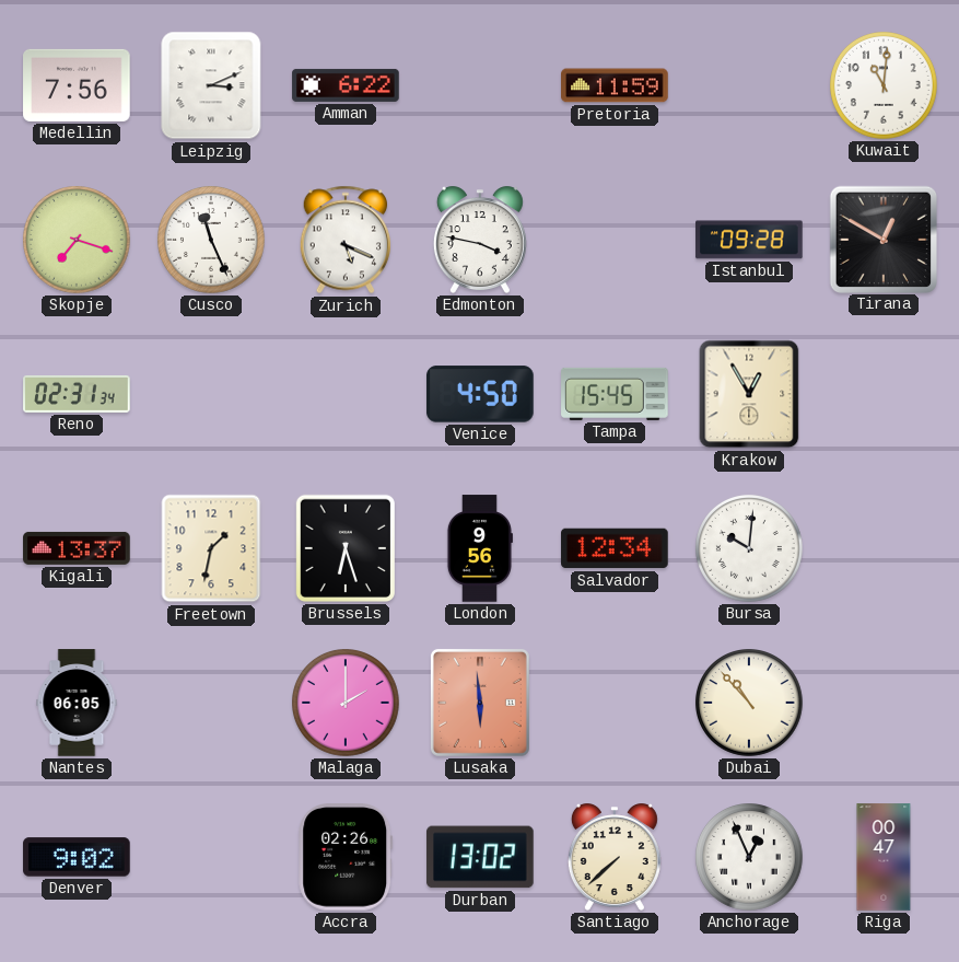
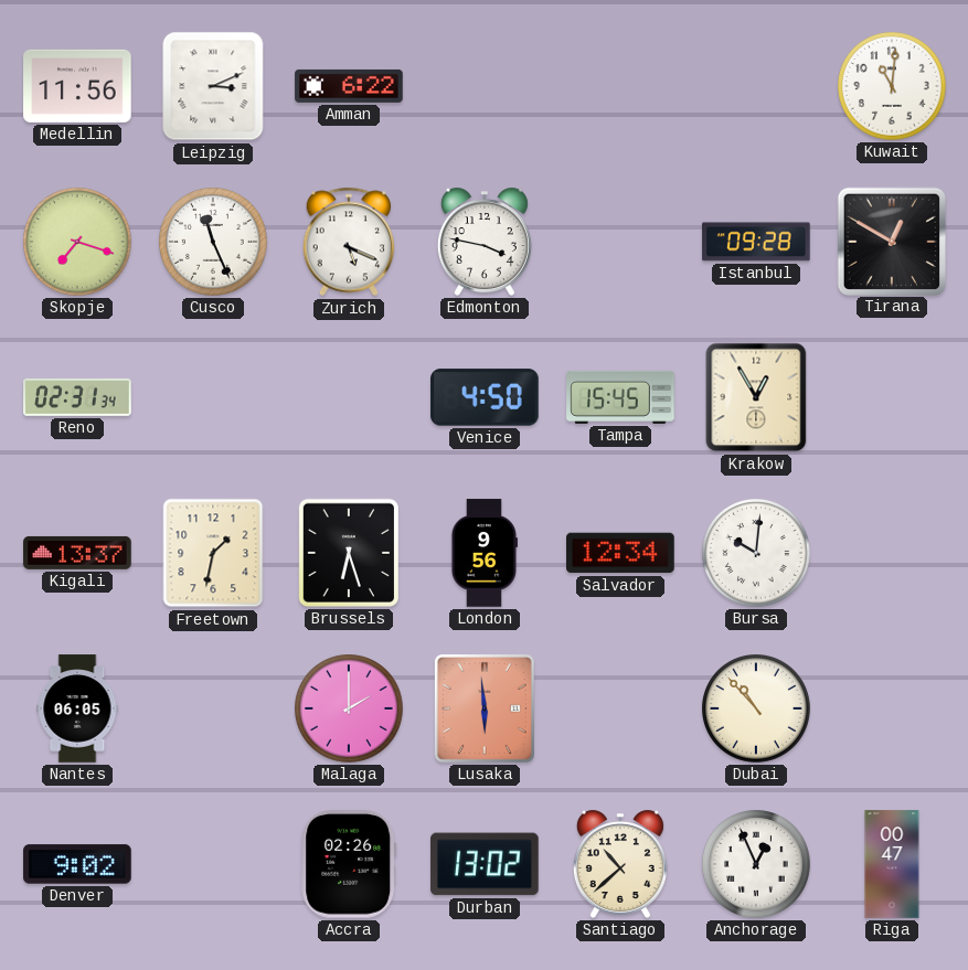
Medellin: 7:56 -> 11:56
Pretoria: 11:59 -> none
Santiago: 7:38 -> 10:38
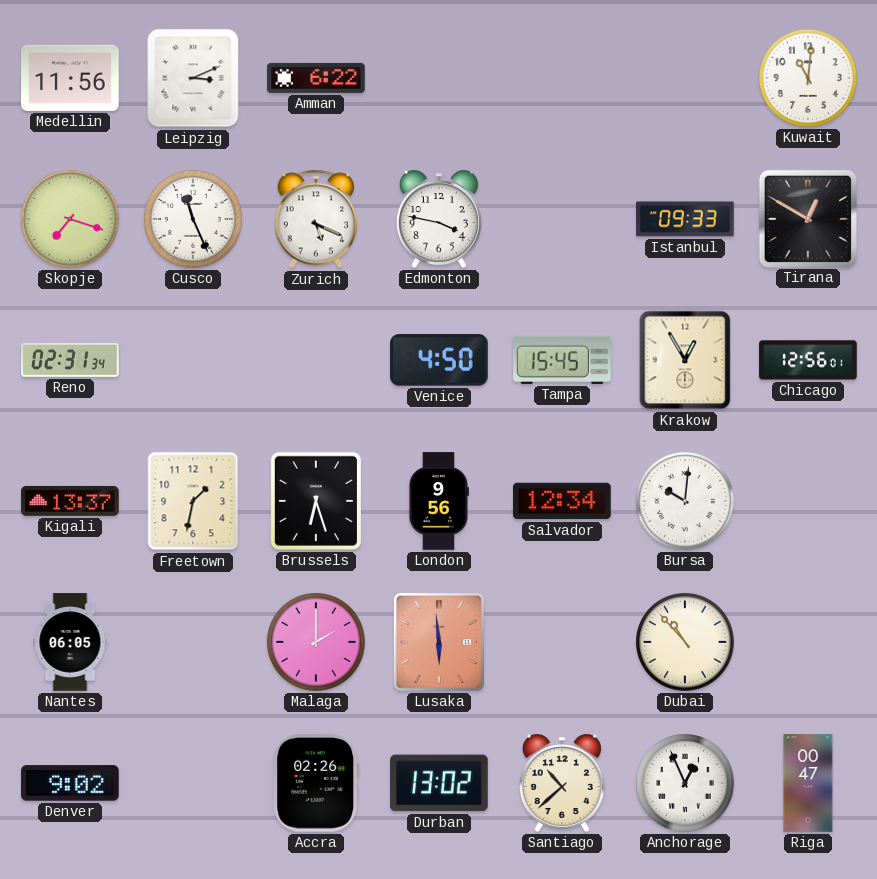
Istanbul: 09:28 -> 09:33
Chicago: none -> 12:56
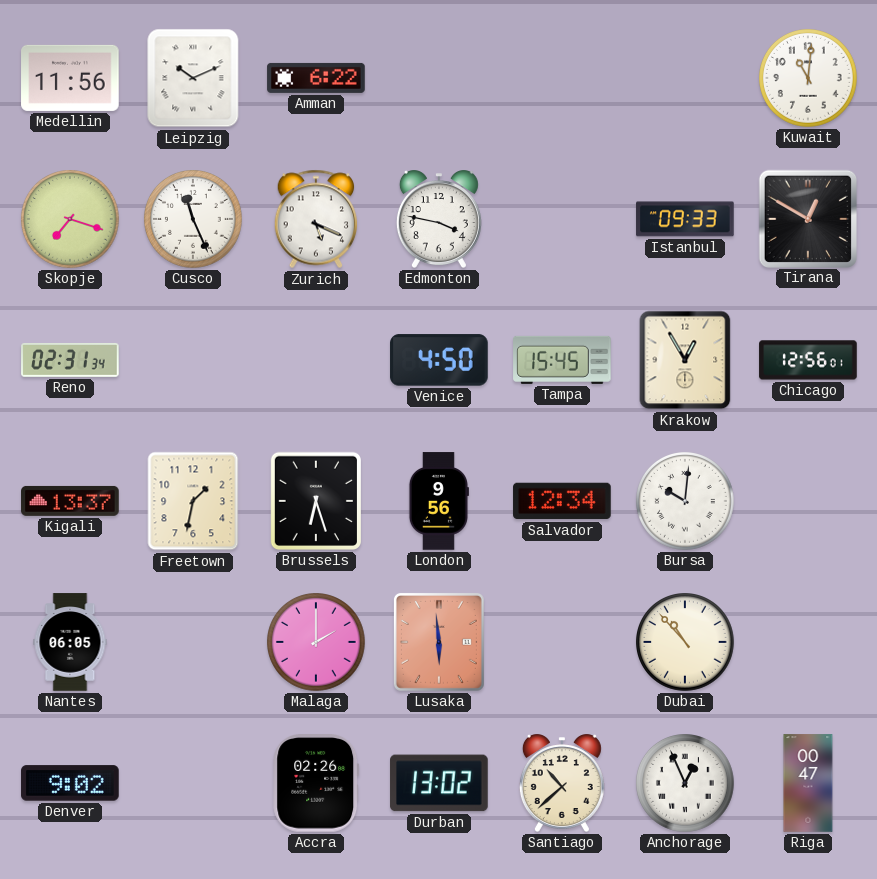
Leipzig: 3:11 -> 10:11
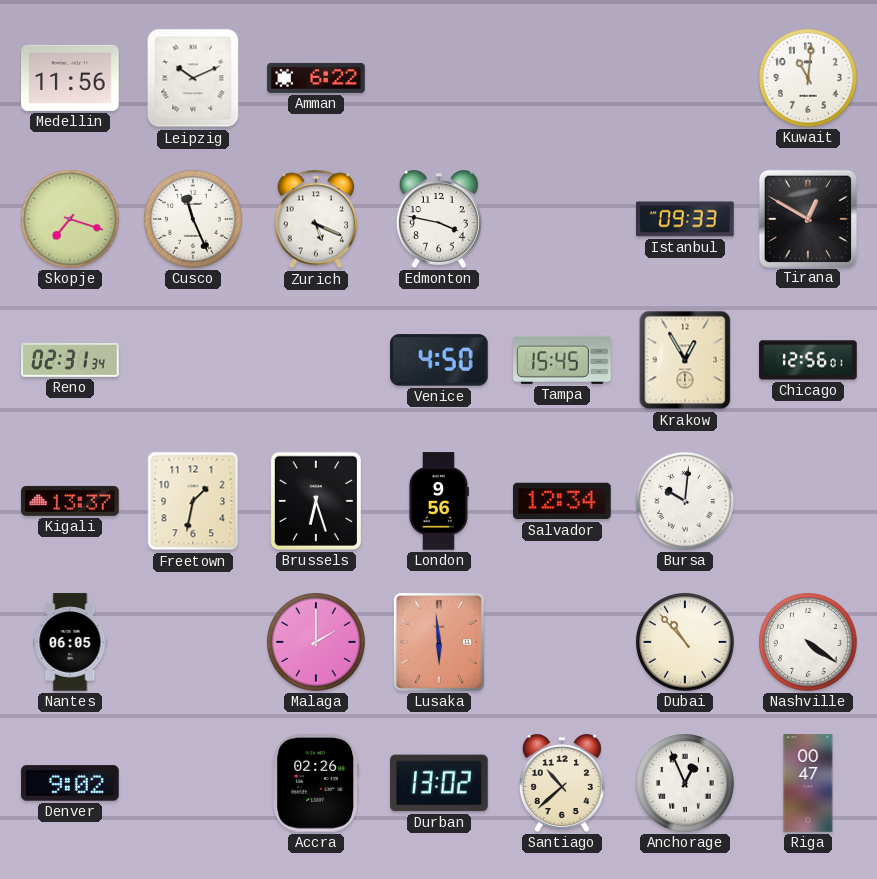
Nashville: none -> 4:21
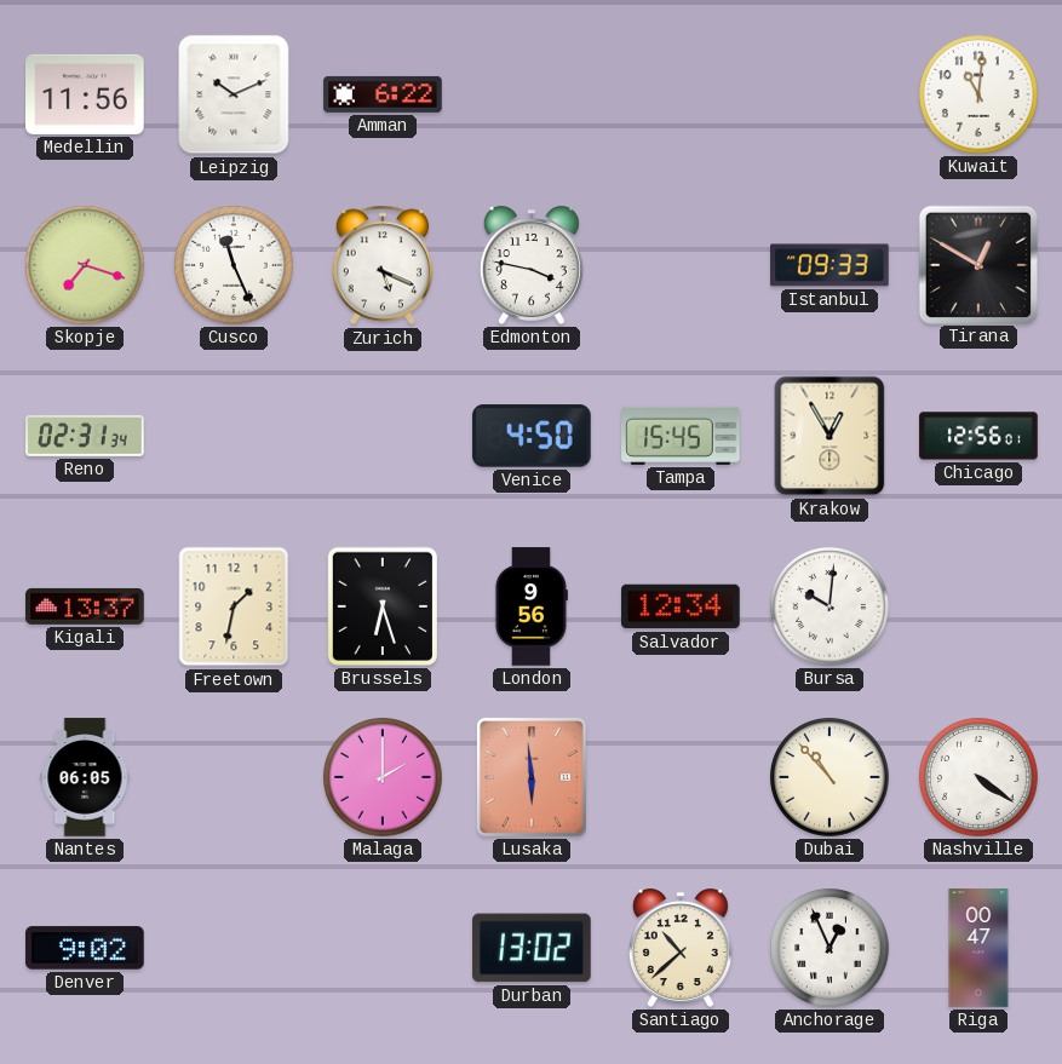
Accra: 02:26 -> none
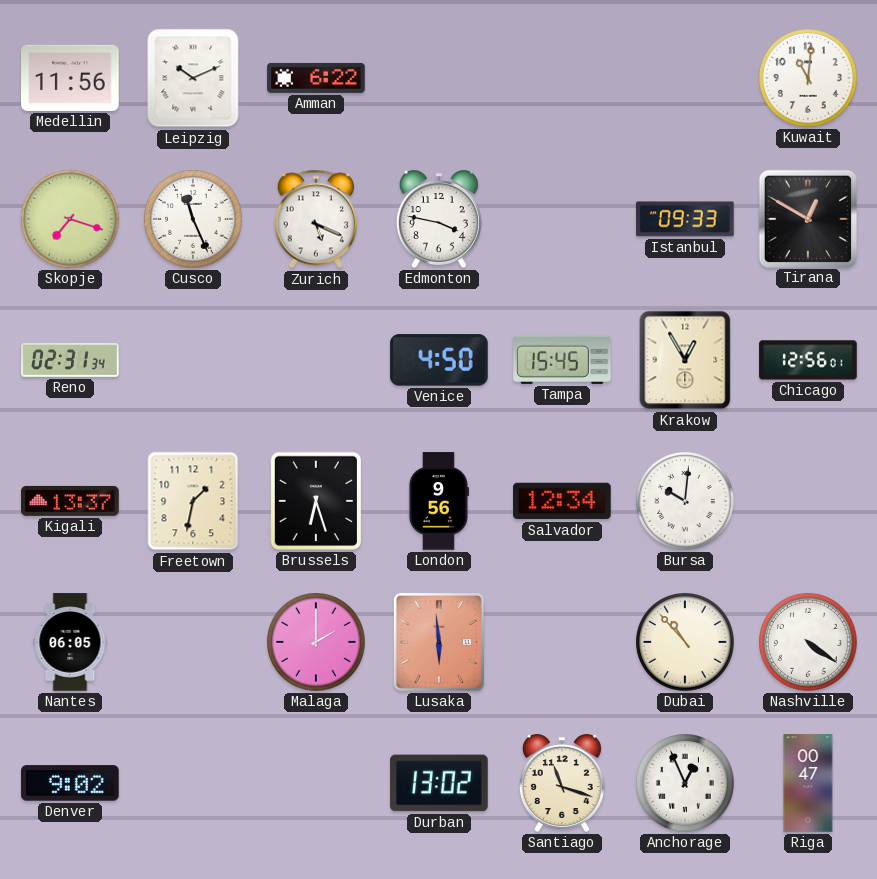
Santiago: 10:38 -> 11:18
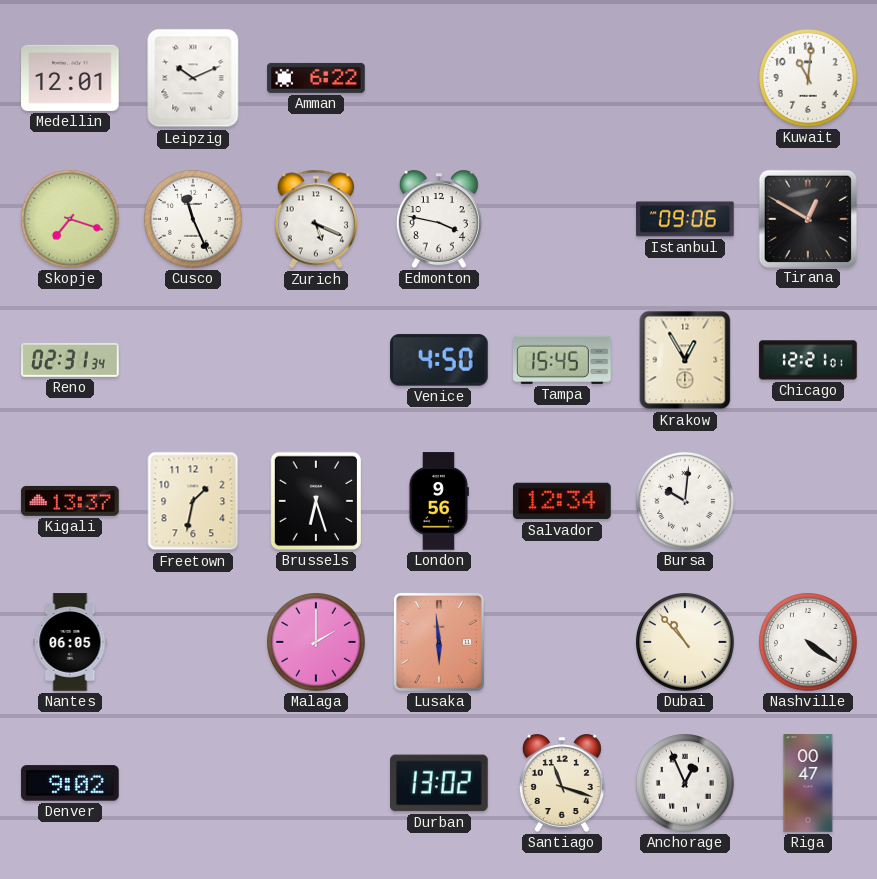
Medellin: 11:56 -> 12:01
Istanbul: 09:33 -> 09:06
Chicago: 12:56 -> 12:21
